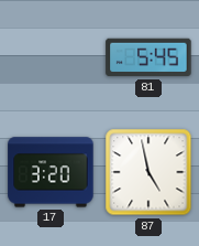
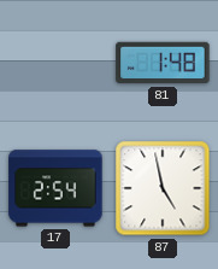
81: 5:45 -> 1:48
17: 3:20 -> 2:54
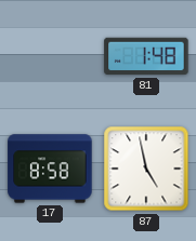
17: 2:54 -> 8:58
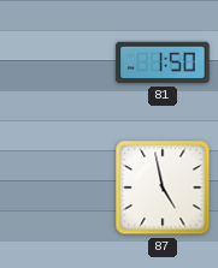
81: 1:48 -> 1:50
17: 8:58 -> none
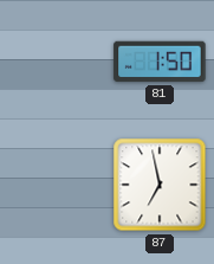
87: 4:58 -> 6:58
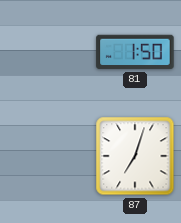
87: 6:58 -> 7:03
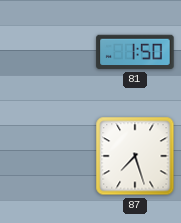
87: 7:03 -> 7:27
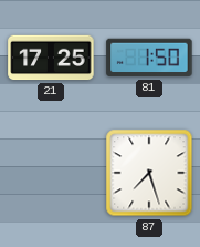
21: none -> 17:25
